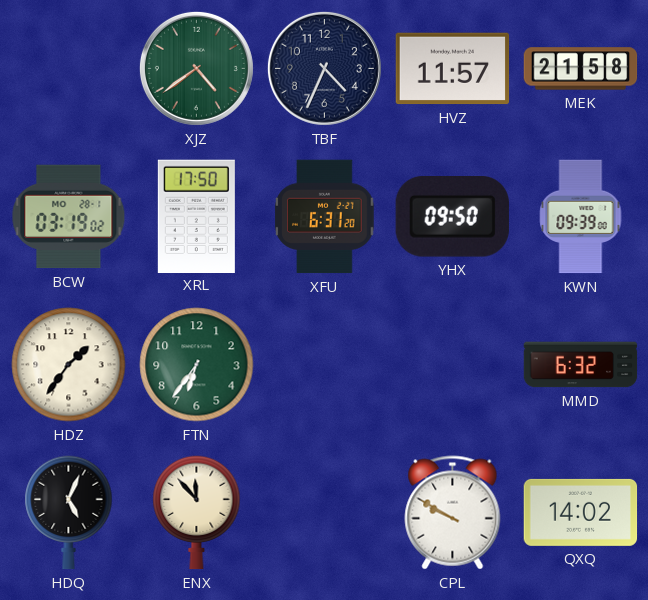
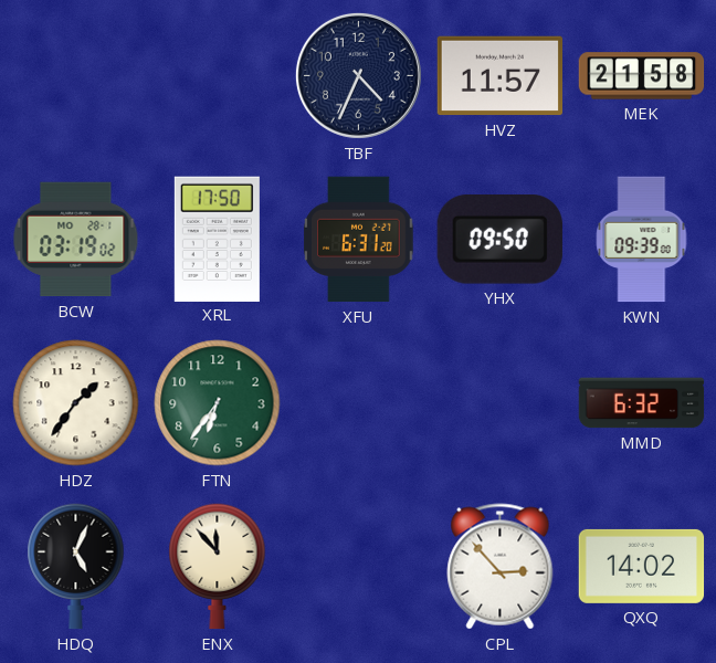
XJZ: 4:39 -> none
CPL: 9:50 -> 2:53
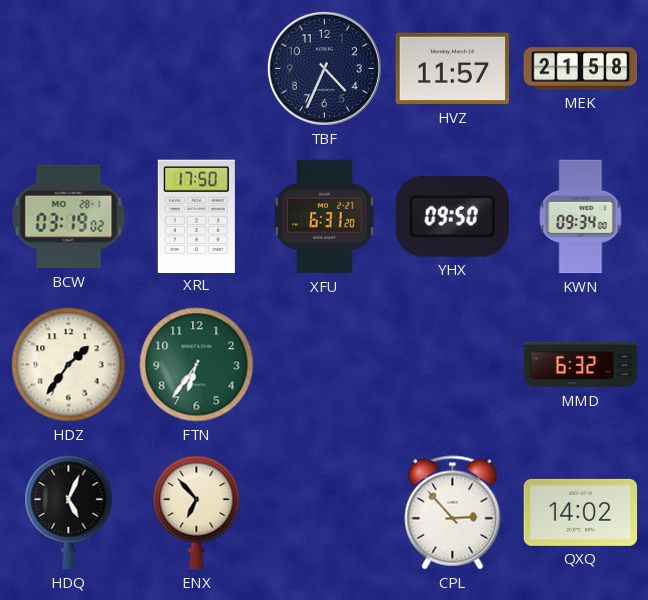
KWN: 09:39 -> 09:34
ENX: 11:53 -> 6:53
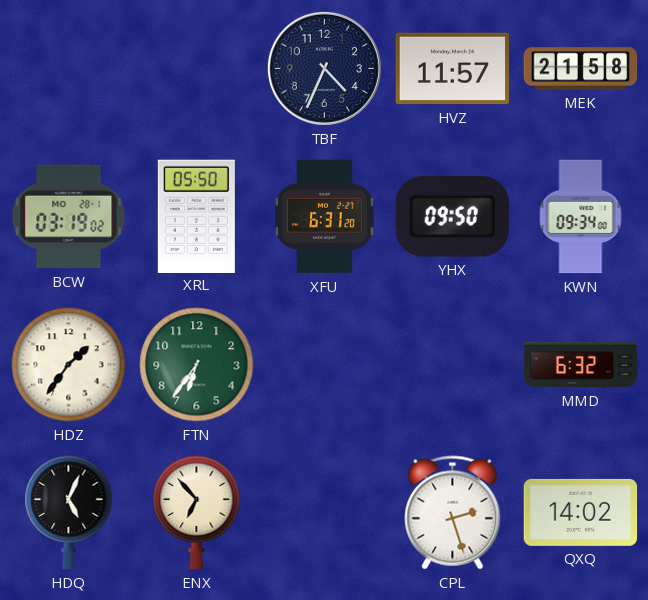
XRL: 17:50 -> 05:50
CPL: 2:53 -> 2:27
